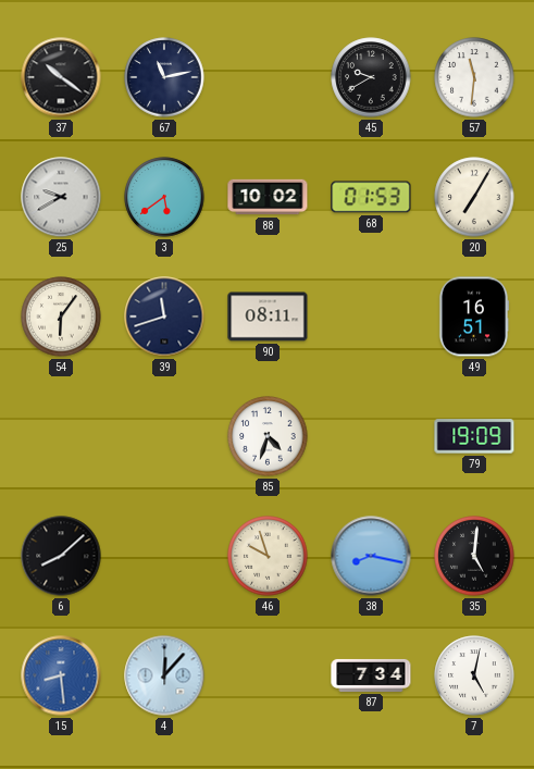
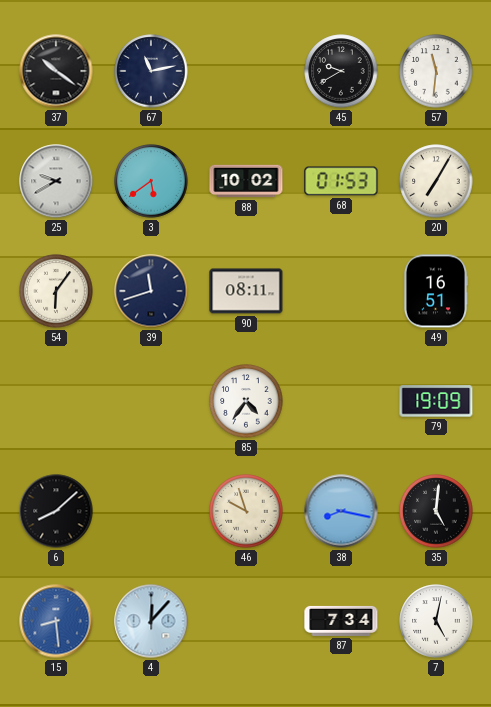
85: 4:33 -> 4:36
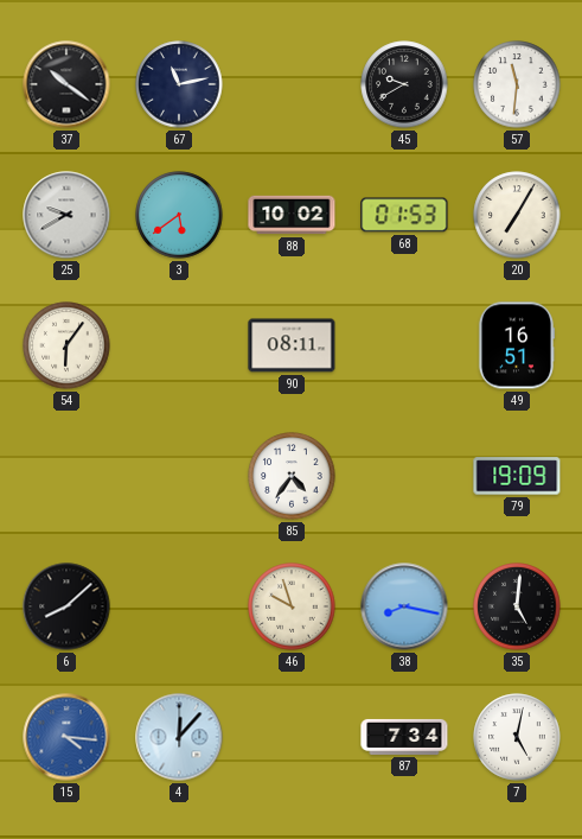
39: 11:42 -> none
15: 8:29 -> 4:16
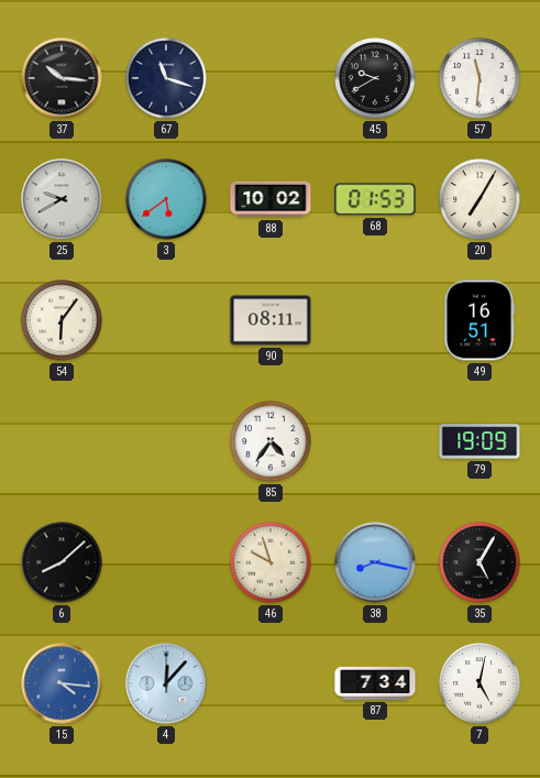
37: 10:21 -> 10:16
67: 11:13 -> 11:18
35: 5:01 -> 5:05
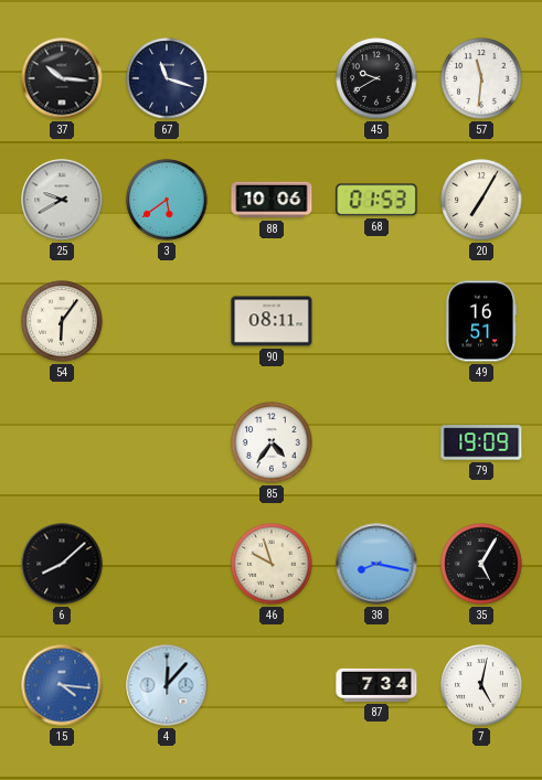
88: 10:02 -> 10:06
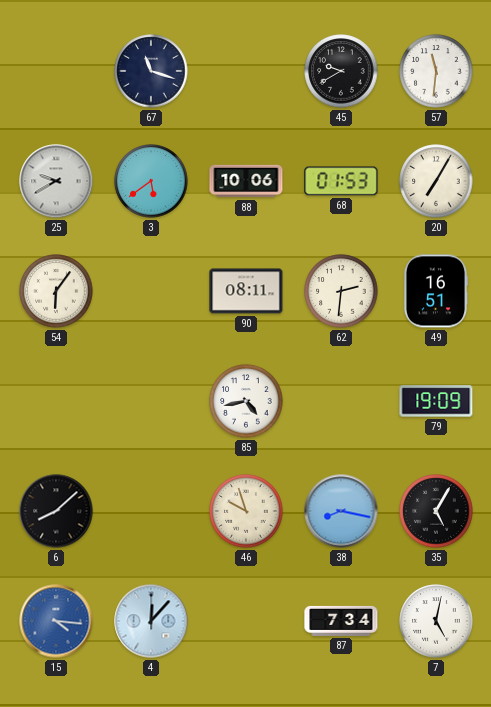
37: 10:16 -> none
62: none -> 2:31
85: 4:36 -> 4:43
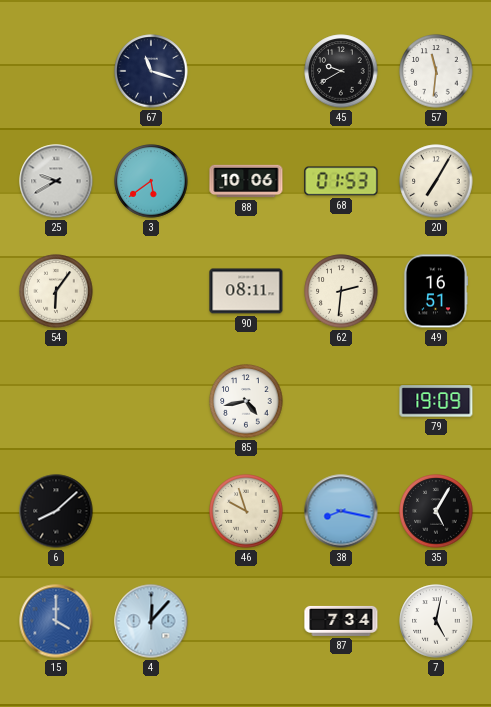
15: 4:16 -> 4:00
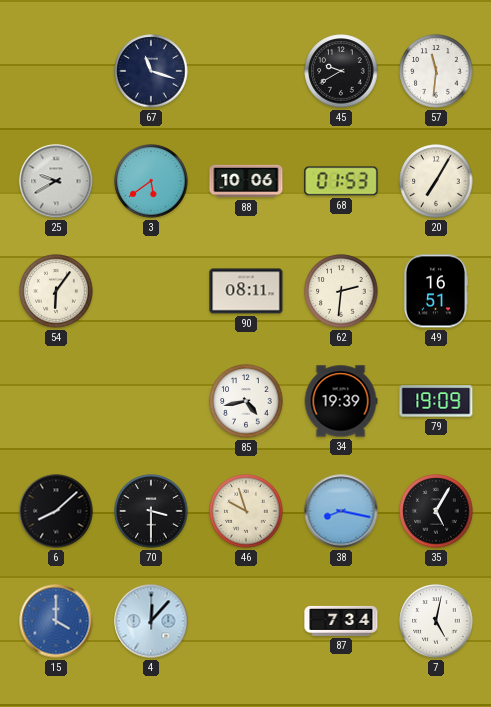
34: none -> 19:39
70: none -> 3:30
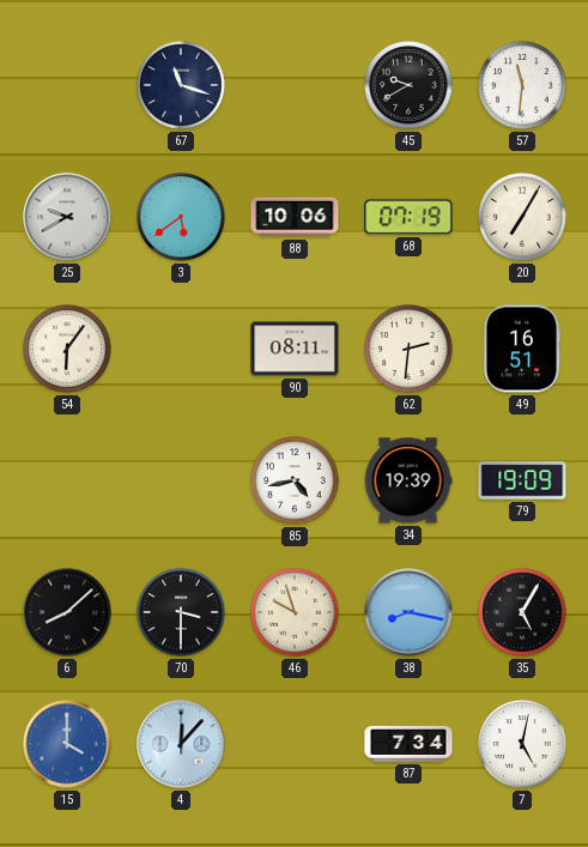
68: 01:53 -> 07:19
